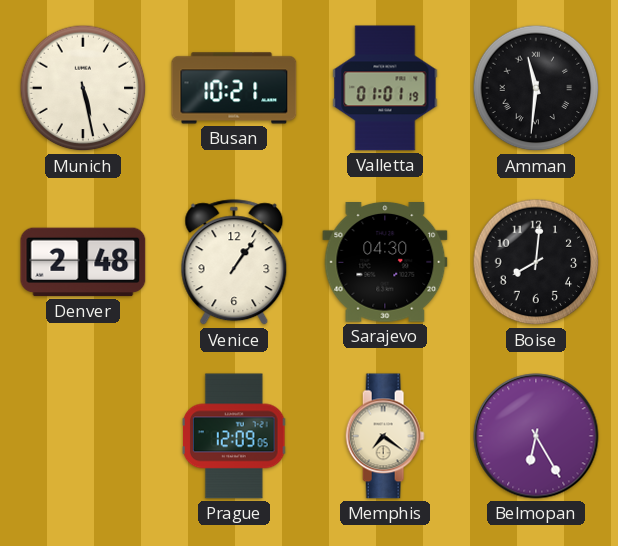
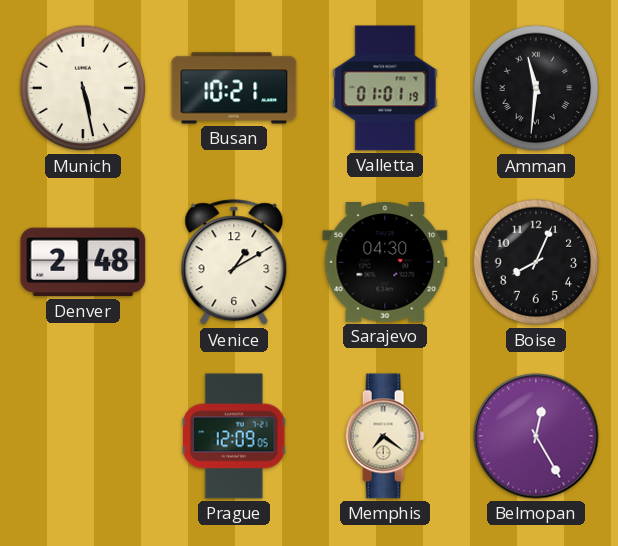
Venice: 1:06 -> 1:10
Boise: 8:01 -> 8:04
Belmopan: 6:25 -> 12:25
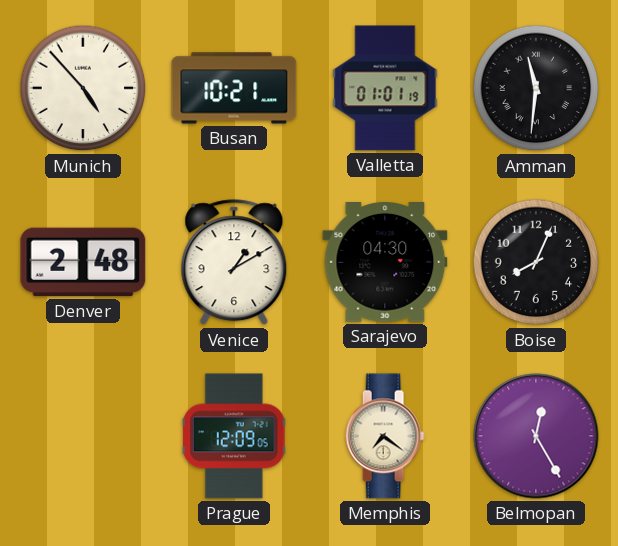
Munich: 5:28 -> 4:53
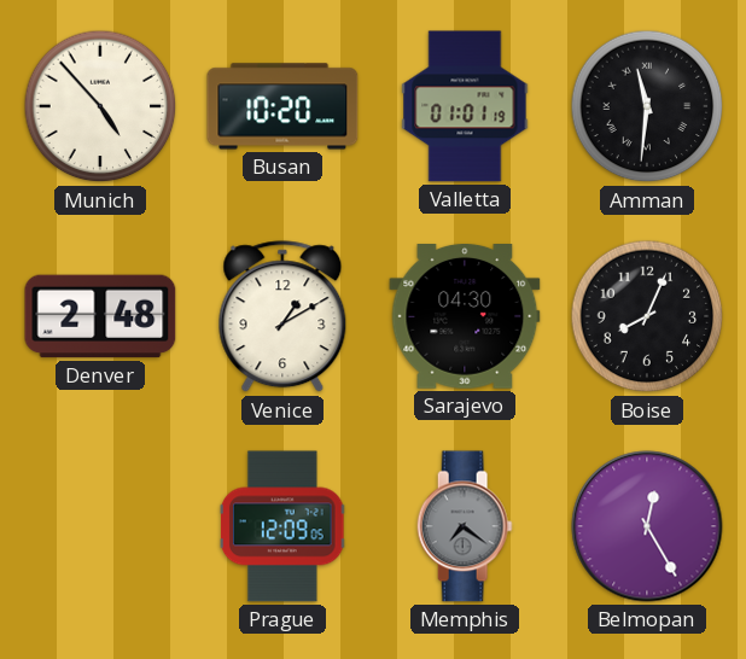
Busan: 10:21 -> 10:20
Memphis dial: cream -> grey
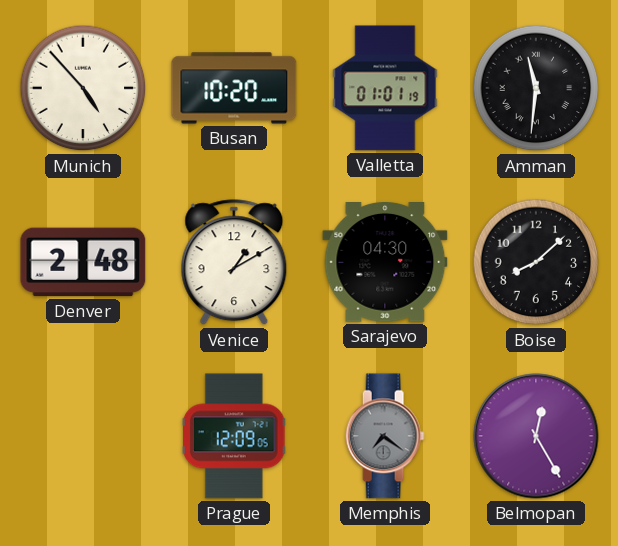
Boise: 8:04 -> 8:08
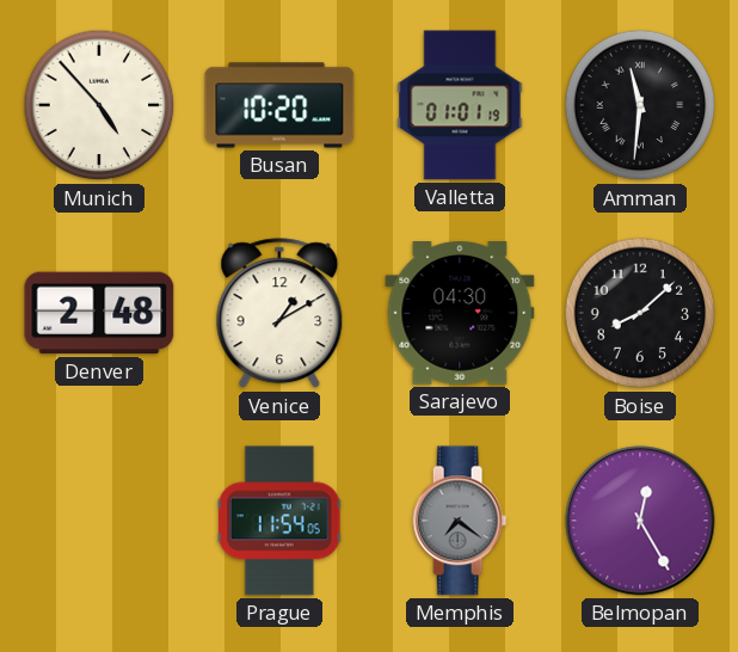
Prague: 12:09 -> 11:54
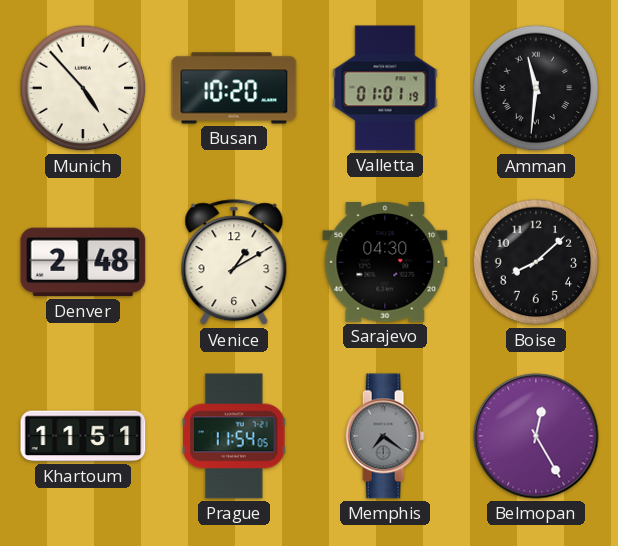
Khartoum: none -> 11:51
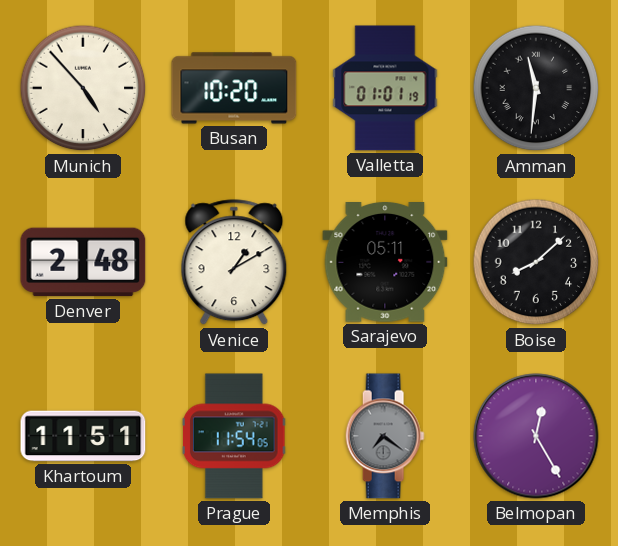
Sarajevo: 04:30 -> 05:11
